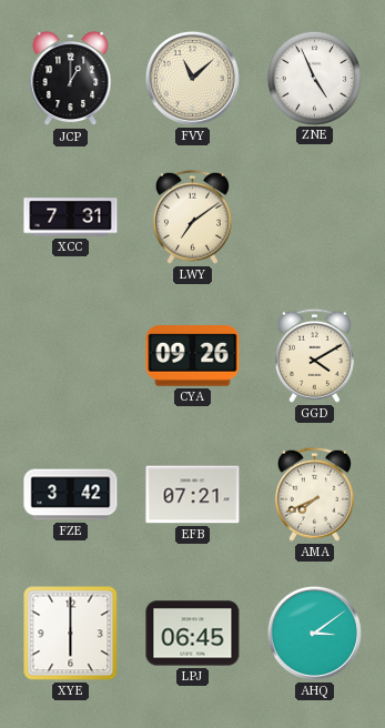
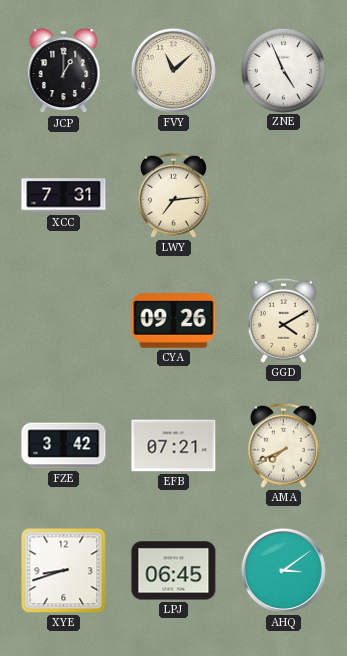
LWY: 7:09 -> 7:14
XYE: 6:00 -> 8:42
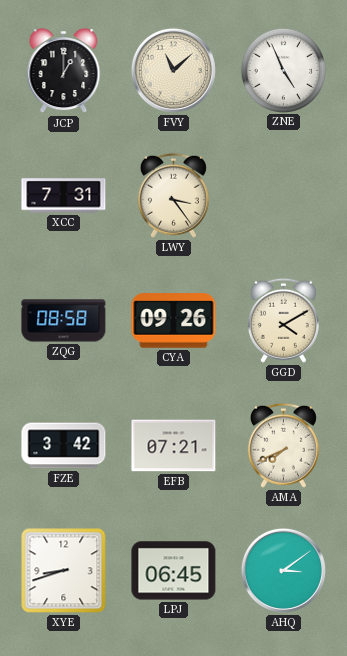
LWY: 7:14 -> 3:24
ZQG: none -> 08:58
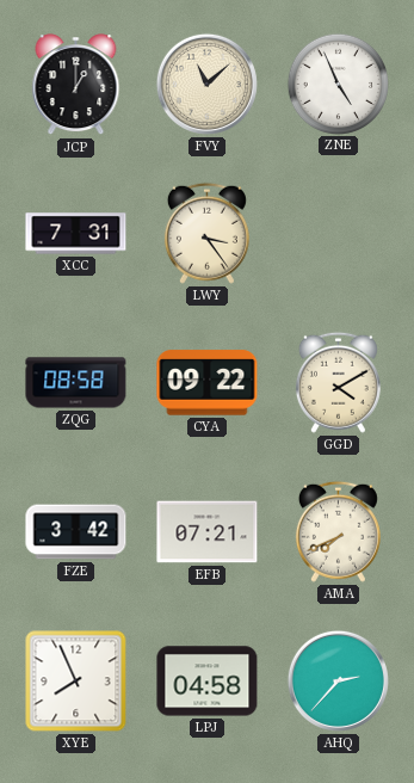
CYA: 09:26 -> 09:22
XYE: 8:42 -> 7:56
LPJ: 06:45 -> 04:58
AHQ: 3:09 -> 2:37
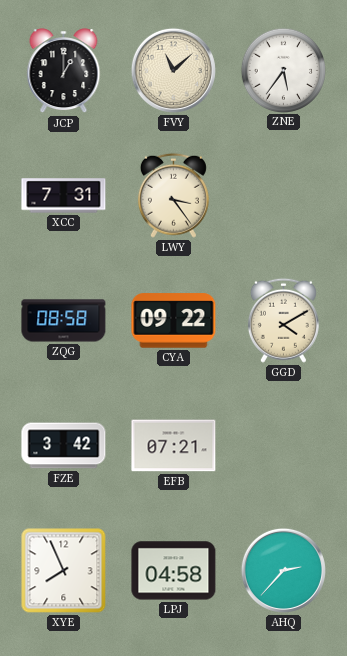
ZNE: 4:56 -> 5:36
AMA: 7:41 -> none
